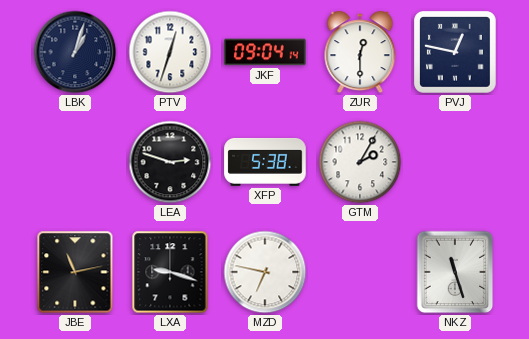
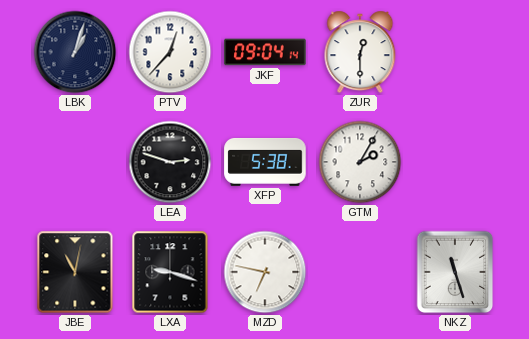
PTV: 12:33 -> 12:37
PVJ: 12:47 -> none
JBE: 11:13 -> 11:02
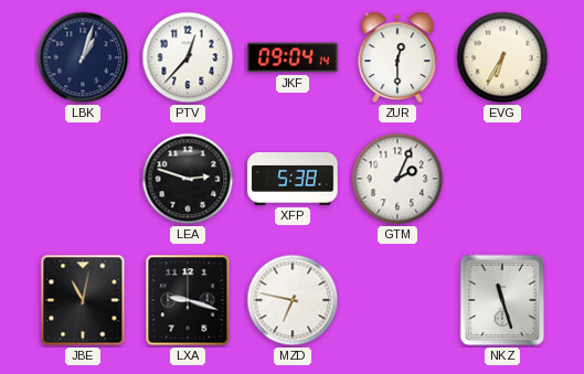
EVG: none -> 6:35
GTM: 2:05 -> 2:04
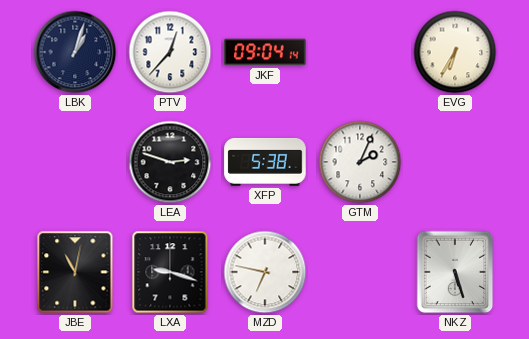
ZUR: 12:30 -> none
NKZ: 11:27 -> 5:27
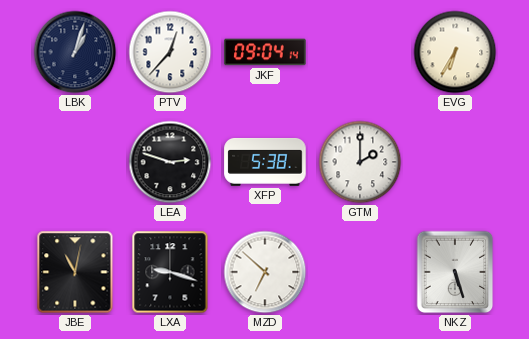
GTM: 2:04 -> 2:00
MZD: 6:47 -> 6:52
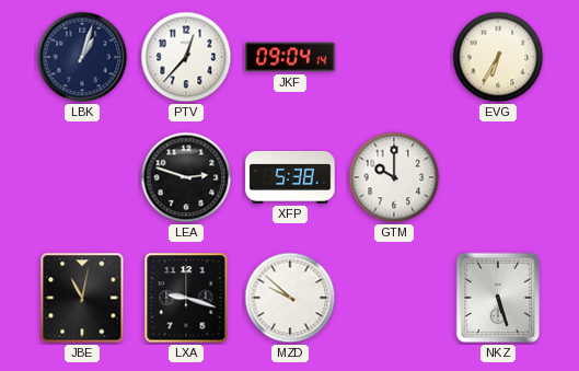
GTM: 2:00 -> 10:00
MZD: 6:52 -> 9:52
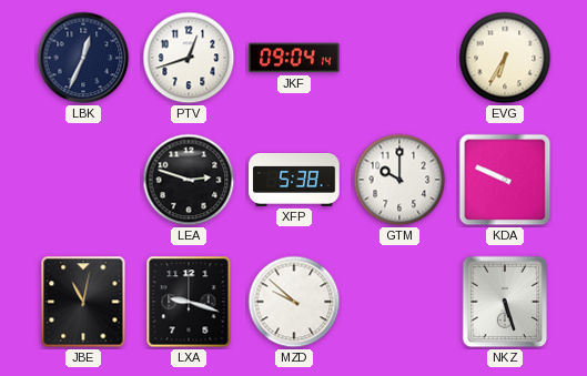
LBK: 1:03 -> 12:34
PTV: 12:37 -> 12:42
KDA: none -> 9:49
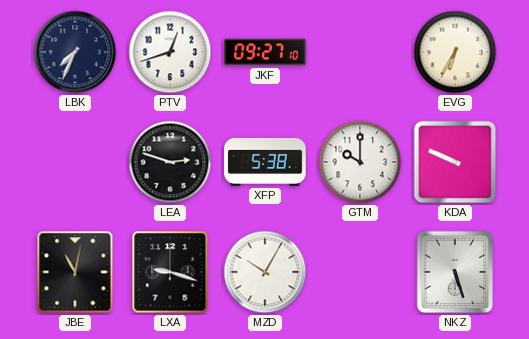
LBK: 12:34 -> 7:34
JKF: 09:04 -> 09:27
MZD: 9:52 -> 10:05
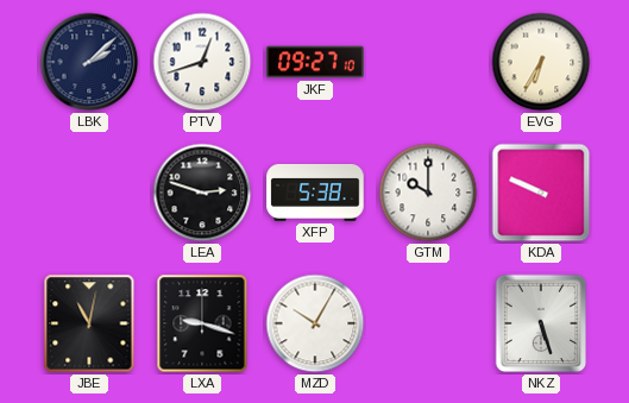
LBK: 7:34 -> 2:08
